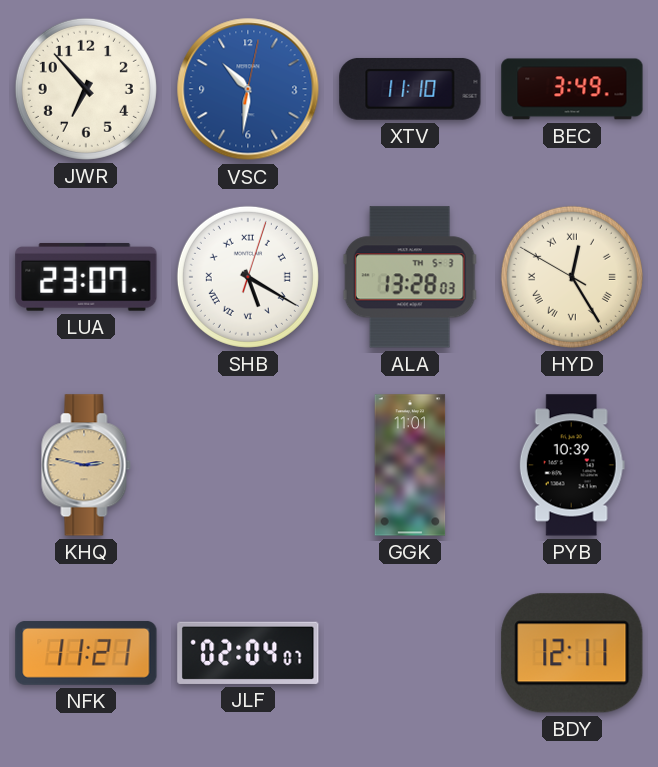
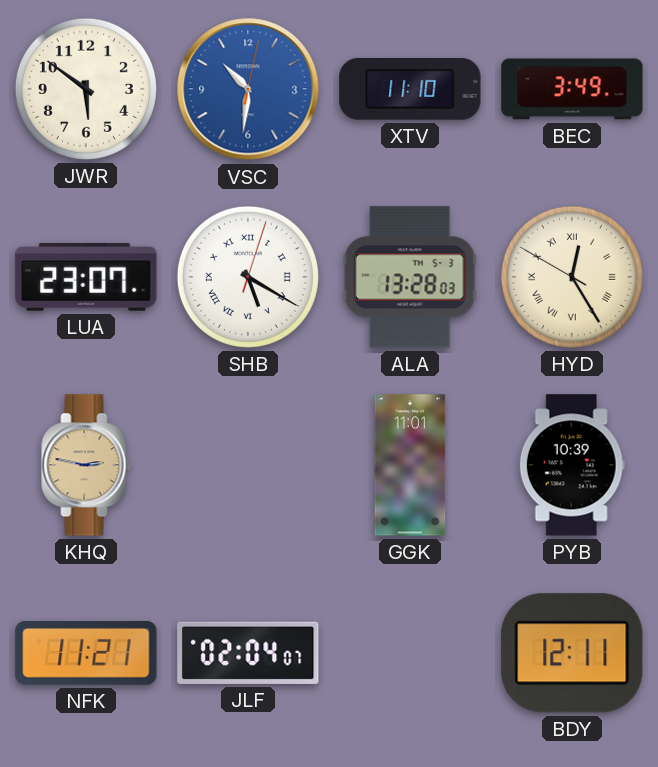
JWR: 6:53 -> 5:51
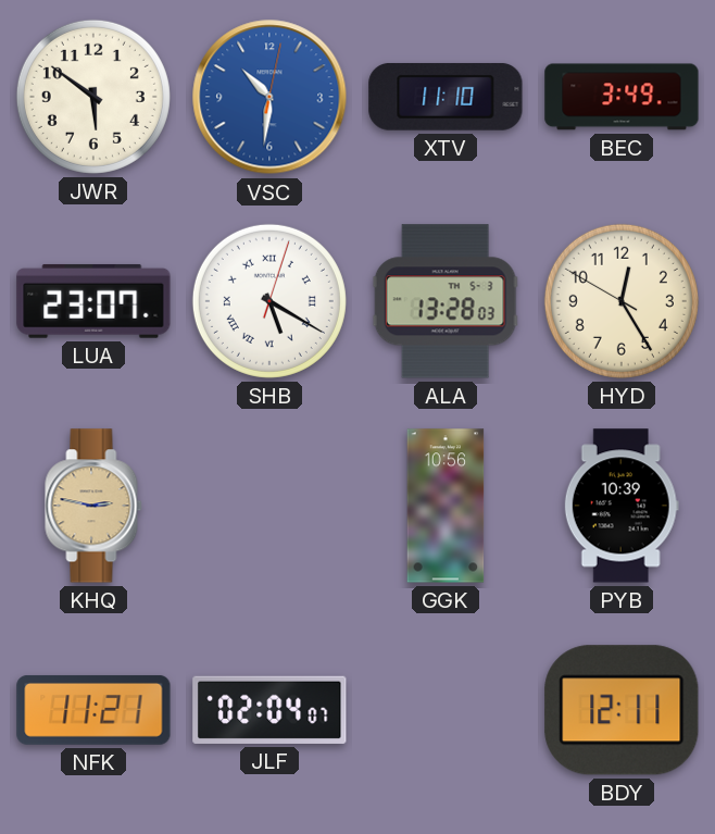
HYD numerals: Roman -> Arabic
GGK: 11:01 -> 10:56
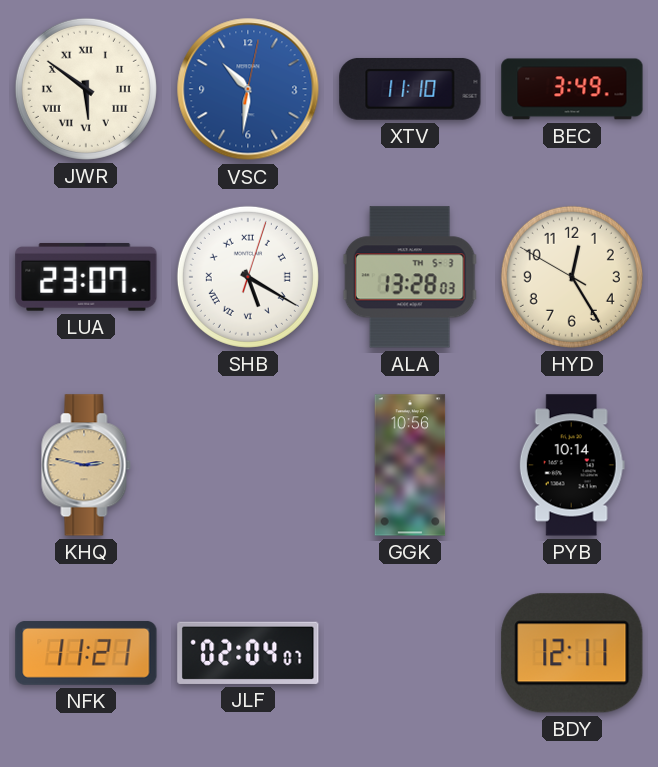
JWR numerals: Arabic -> Roman
PYB: 10:39 -> 10:14
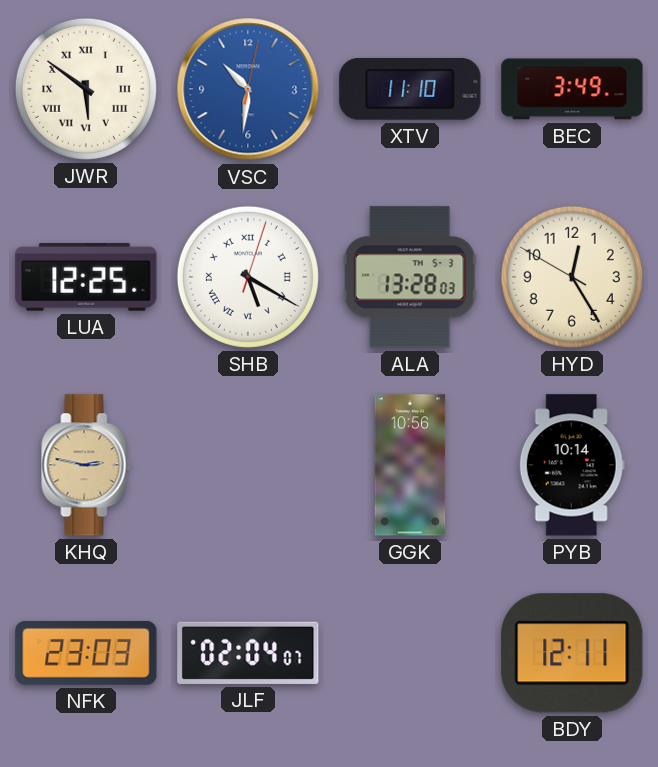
LUA: 23:07 -> 12:25
NFK: 11:21 -> 23:03
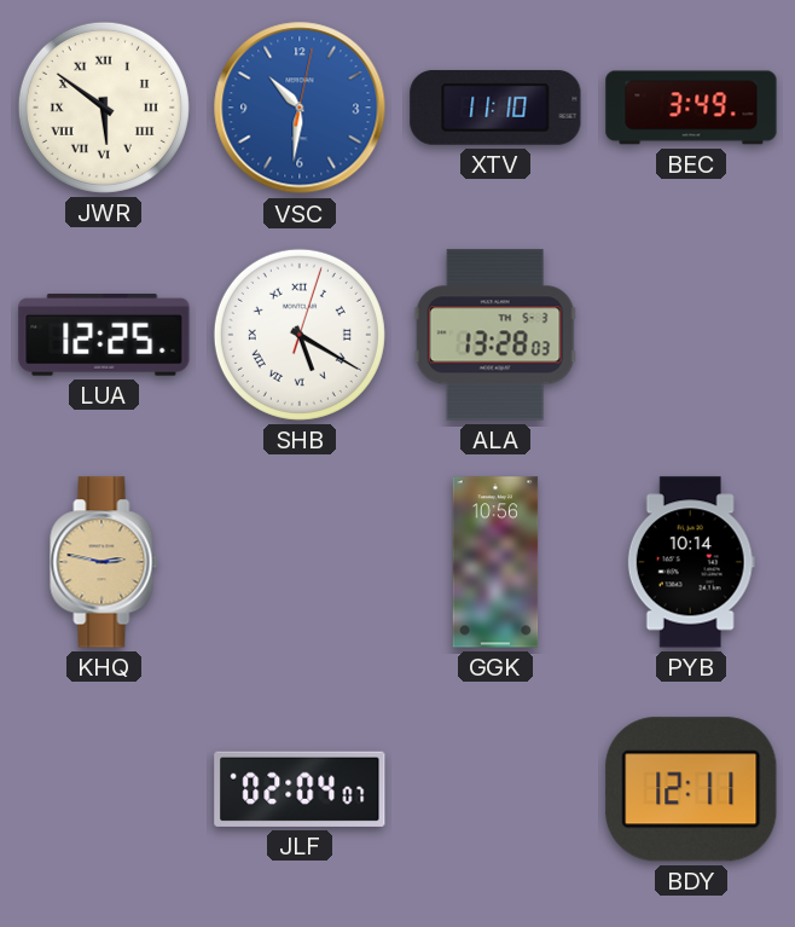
HYD: 12:24 -> none
NFK: 23:03 -> none
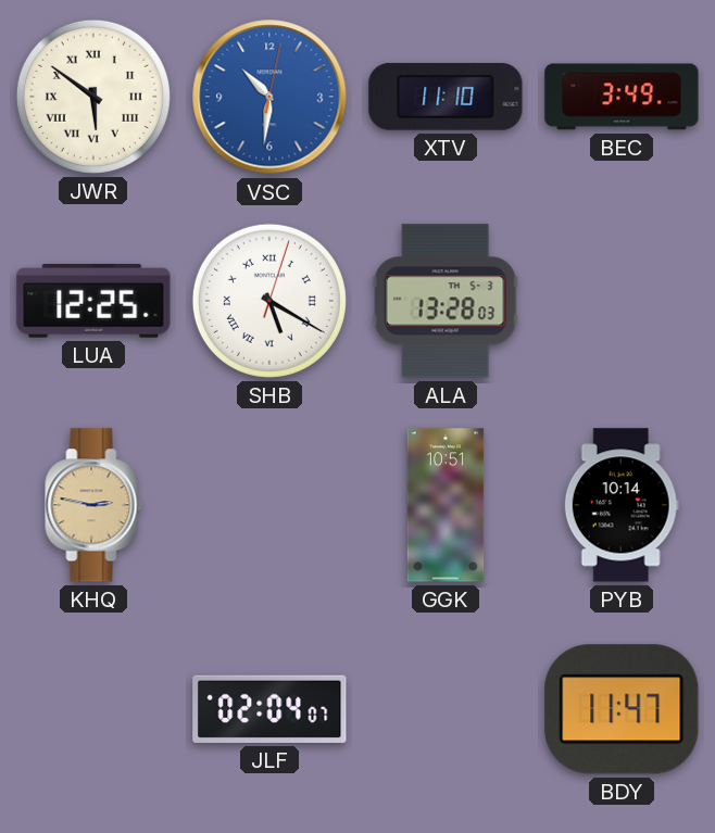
GGK: 10:56 -> 10:51
BDY: 12:11 -> 11:47
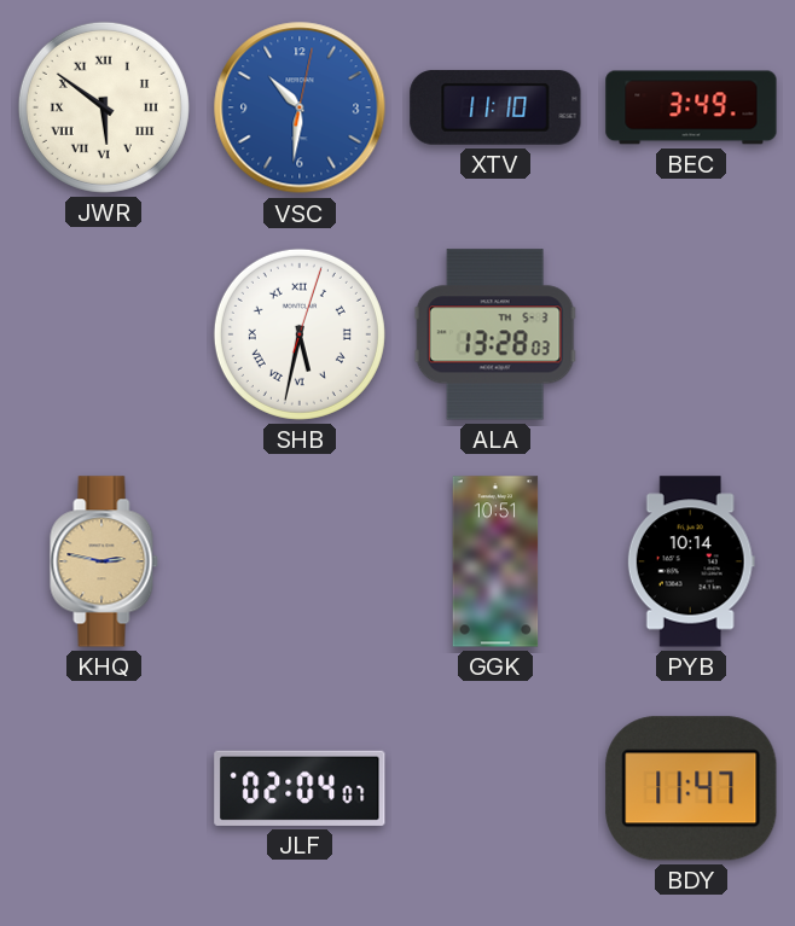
LUA: 12:25 -> none
SHB: 5:20 -> 5:32
